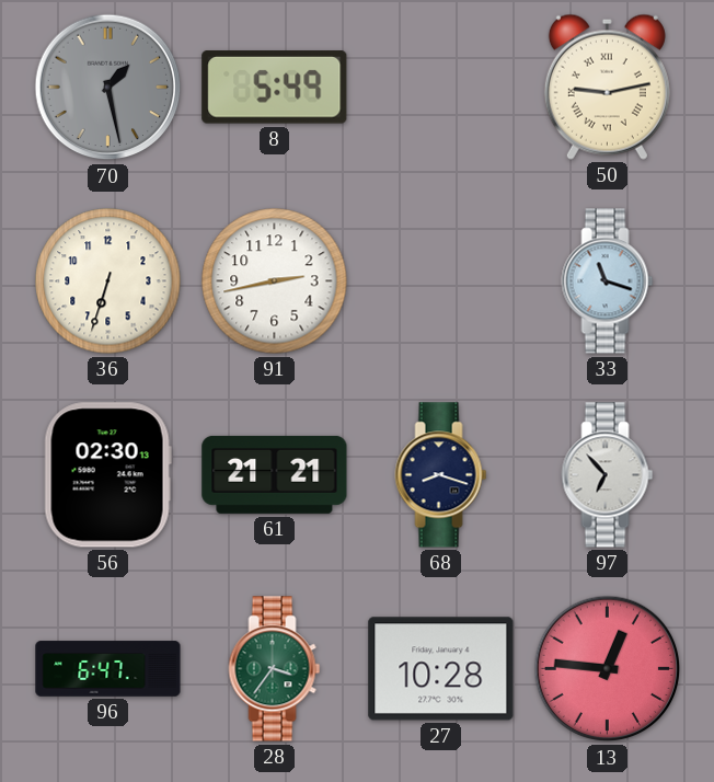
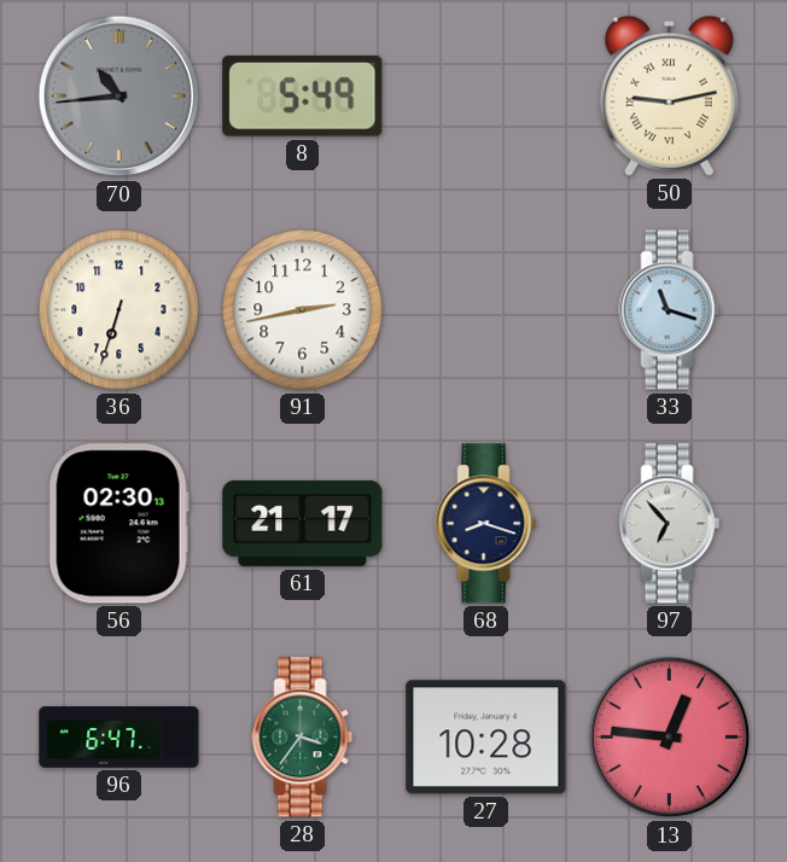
70: 1:28 -> 10:44
61: 21:21 -> 21:17
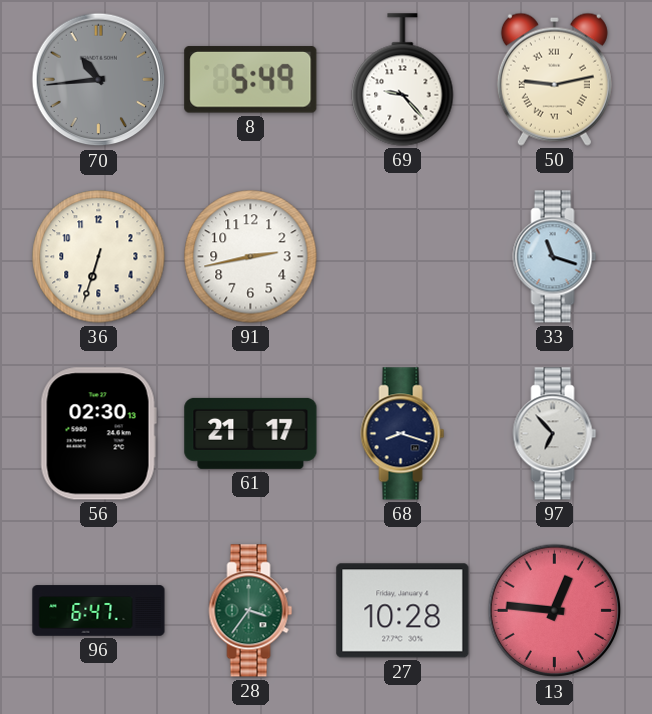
69: none -> 9:23
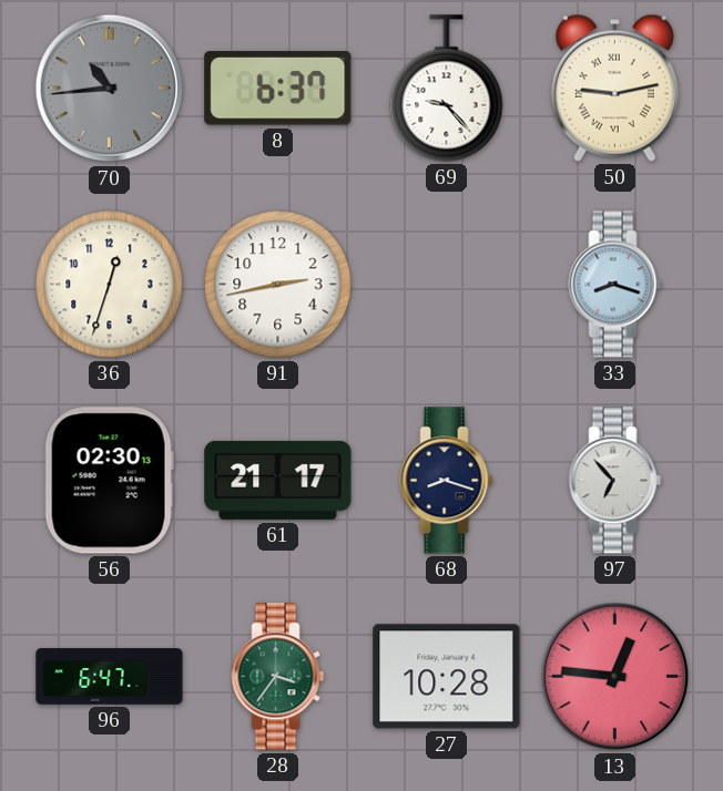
8: 5:49 -> 6:37
36: 6:33 -> 12:33
33: 11:18 -> 8:18
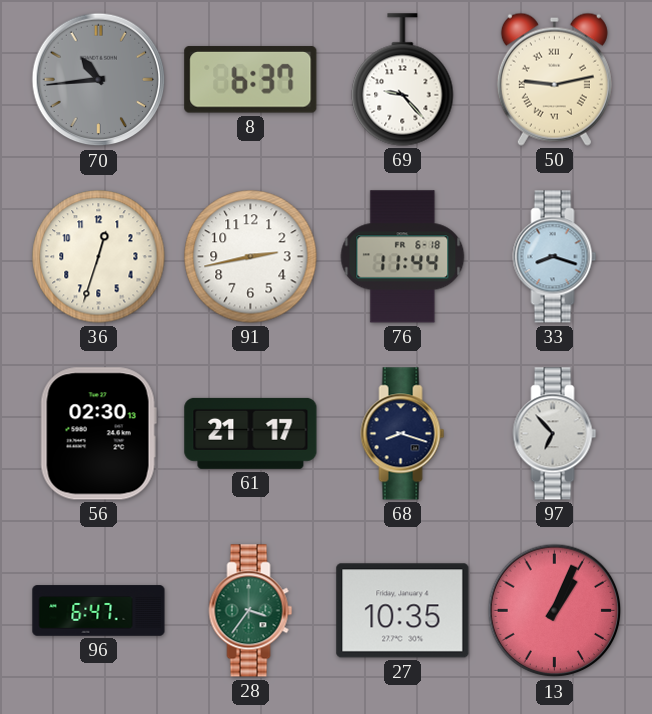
76: none -> 11:44
27: 10:28 -> 10:35
13: 12:46 -> 1:04
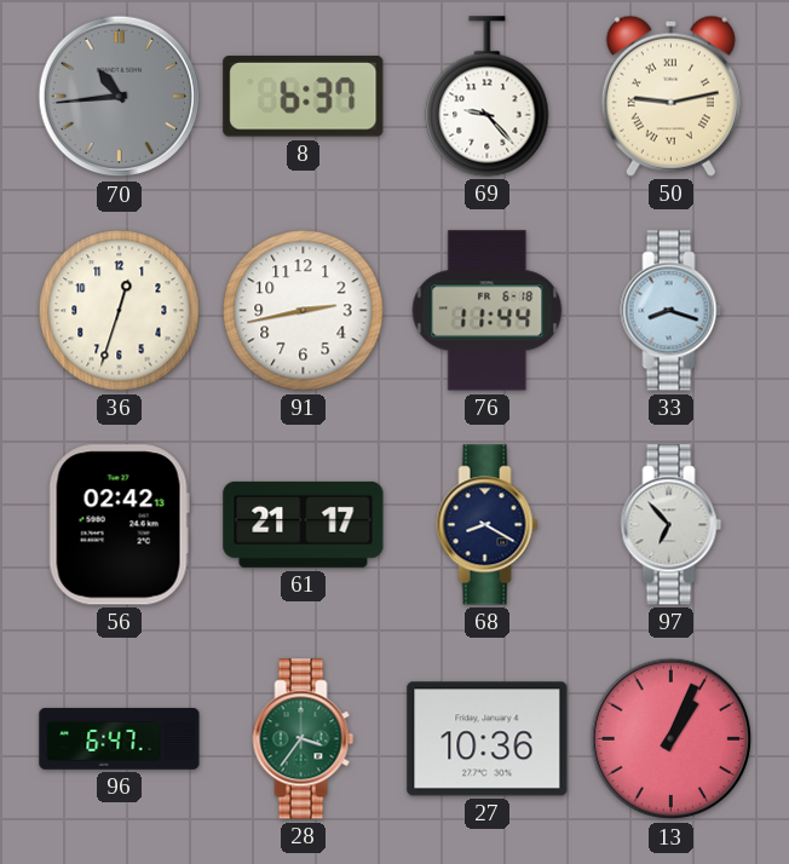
56: 02:30 -> 02:42
68: 8:18 -> 8:20
27: 10:35 -> 10:36
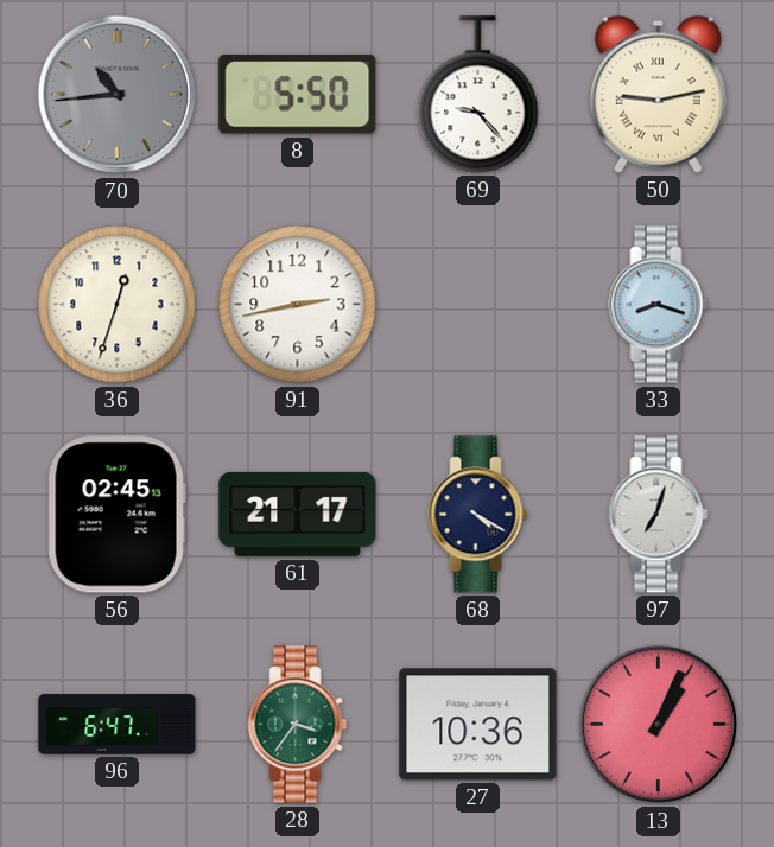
8: 6:37 -> 5:50
76: 11:44 -> none
56: 02:42 -> 02:45
68: 8:20 -> 4:20
97: 6:53 -> 7:03
